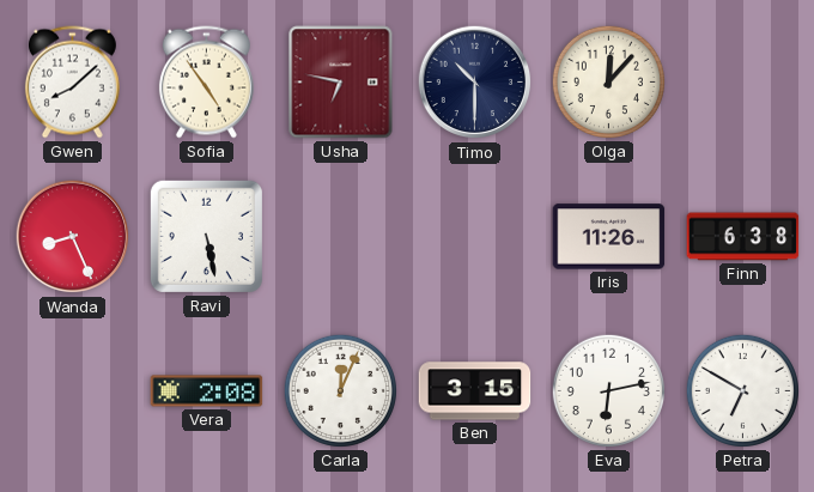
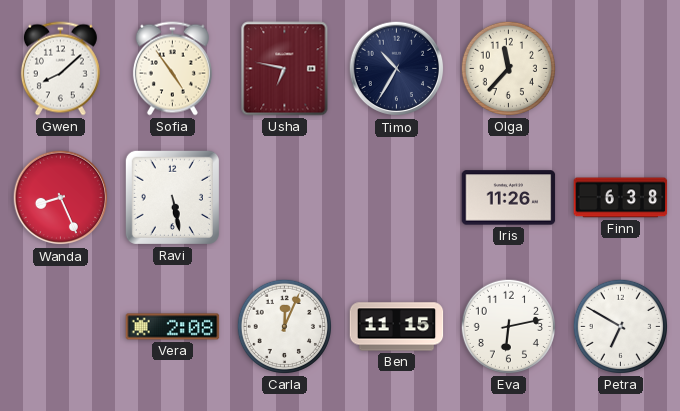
Timo: 10:30 -> 10:35
Olga: 12:07 -> 11:37
Ben: 3:15 -> 11:15
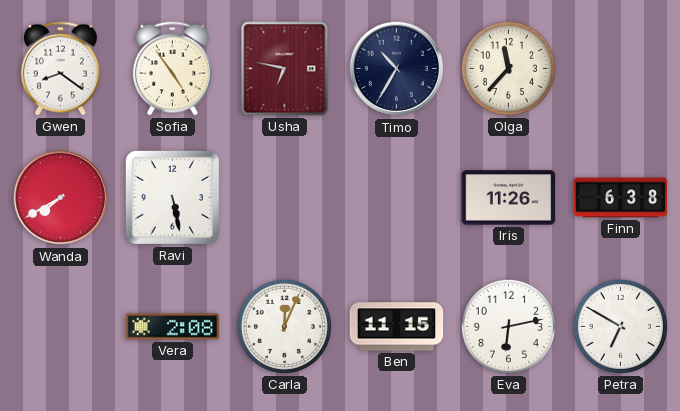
Gwen: 8:08 -> 8:21
Wanda: 8:26 -> 7:40
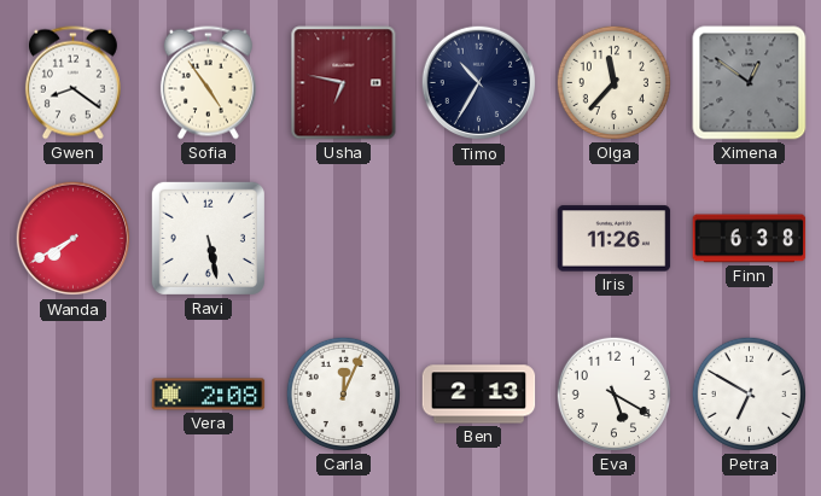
Ximena: none -> 12:51
Ben: 11:15 -> 2:13
Eva: 6:13 -> 5:20
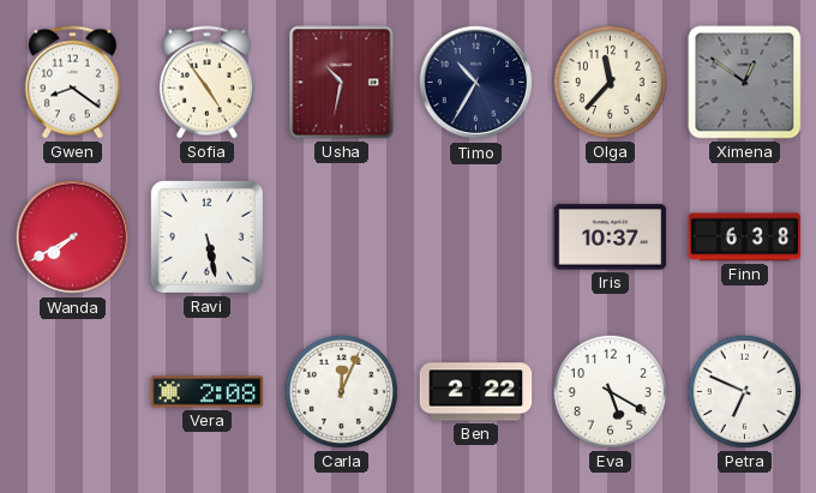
Usha: 6:47 -> 10:32
Iris: 11:26 -> 10:37
Ben: 2:13 -> 2:22
Petra: 6:50 -> 6:49
